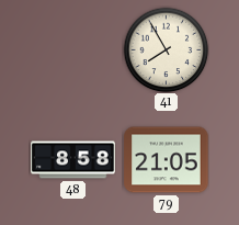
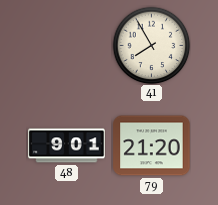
48: 8:58 -> 9:01
79: 21:05 -> 21:20
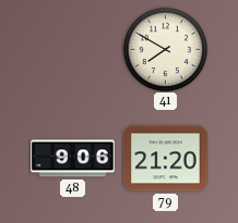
41: 7:55 -> 7:50
48: 9:01 -> 9:06
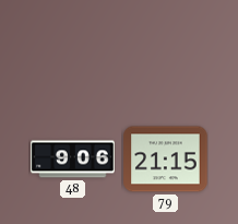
41: 7:50 -> none
79: 21:20 -> 21:15
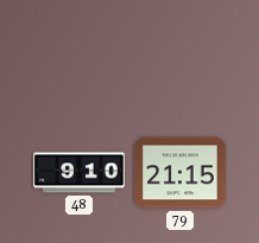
48: 9:06 -> 9:10
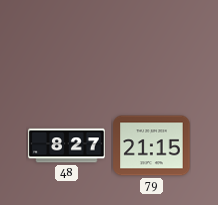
48: 9:10 -> 8:27
